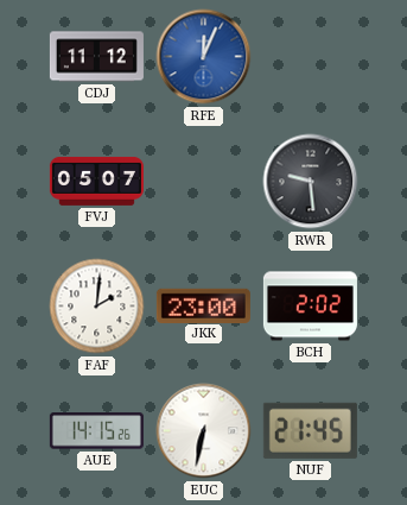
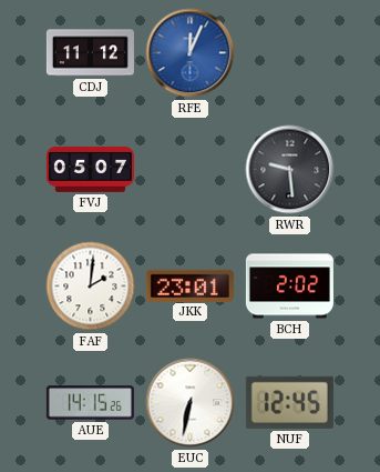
JKK: 23:00 -> 23:01
NUF: 21:45 -> 12:45
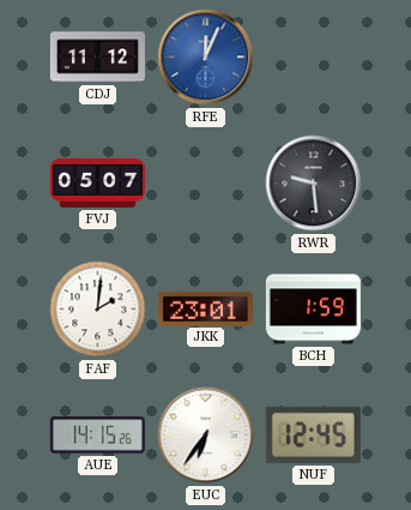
BCH: 2:02 -> 1:59
EUC: 6:32 -> 6:36
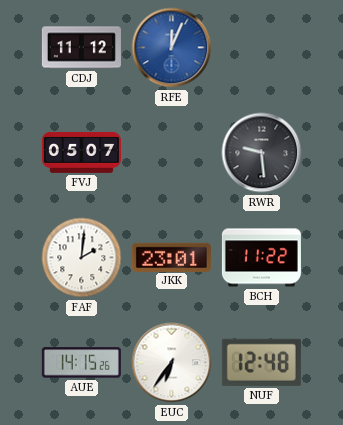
BCH: 1:59 -> 11:22
NUF: 12:45 -> 12:48
